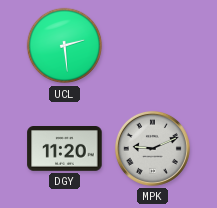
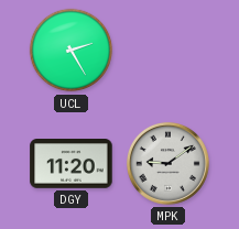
UCL: 2:29 -> 2:25
MPK: 9:11 -> 9:09
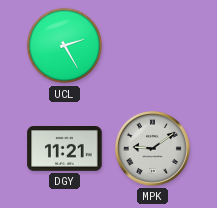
DGY: 11:20 -> 11:21
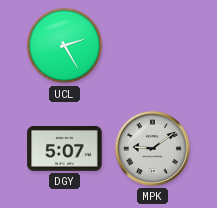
DGY: 11:21 -> 5:07
